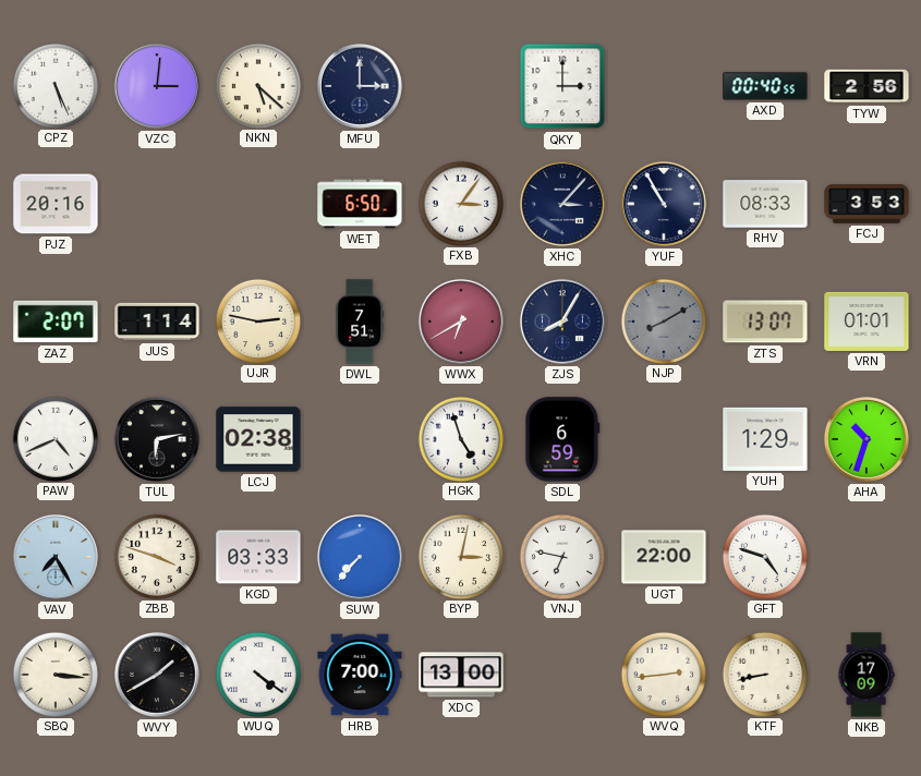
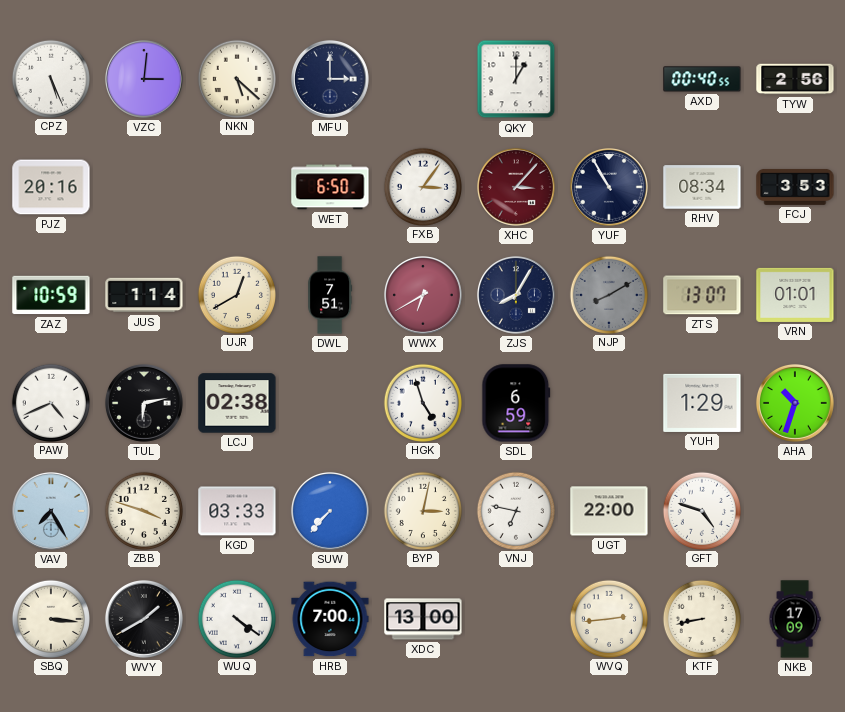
QKY: 3:00 -> 1:00
XHC dial: navy -> burgundy
RHV: 08:33 -> 08:34
ZAZ: 2:07 -> 10:59
UJR: 2:47 -> 12:40
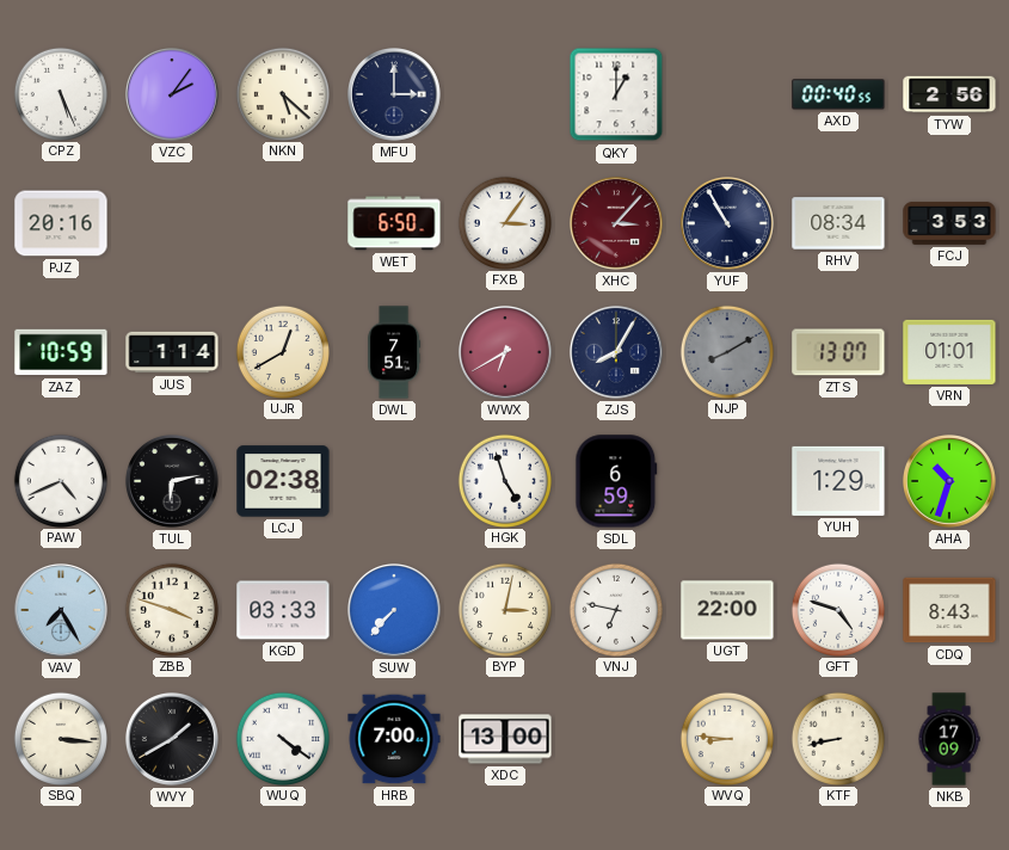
VZC: 3:01 -> 2:06
CDQ: none -> 8:43
WVQ: 2:44 -> 8:46
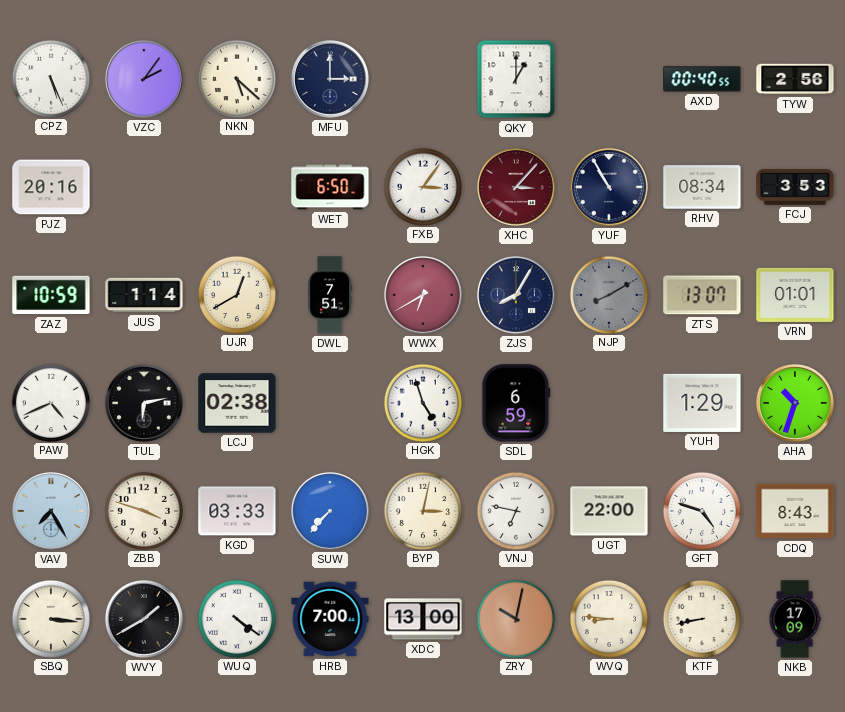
ZRY: none -> 10:02
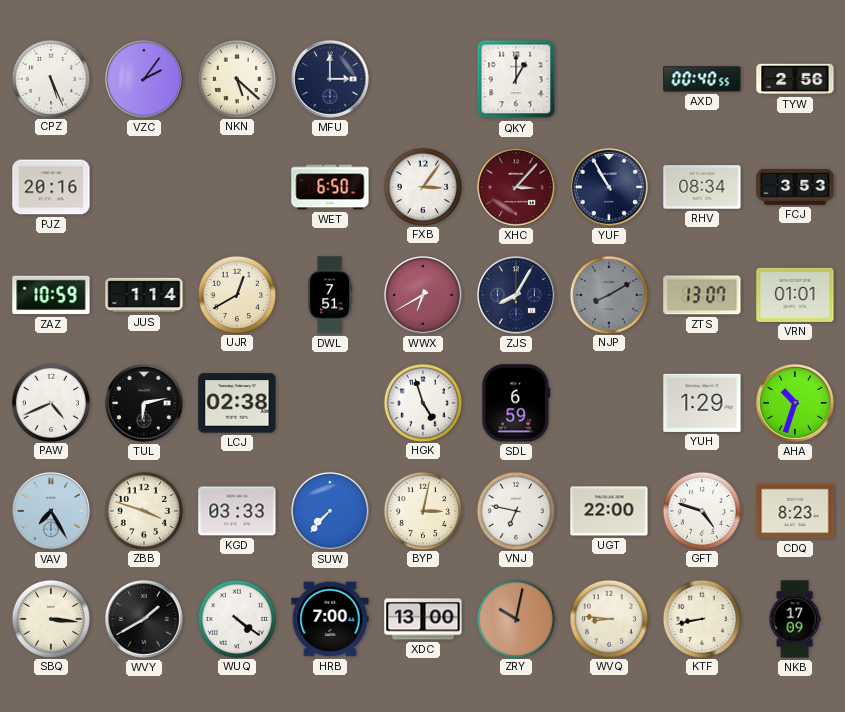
CDQ: 8:43 -> 8:23
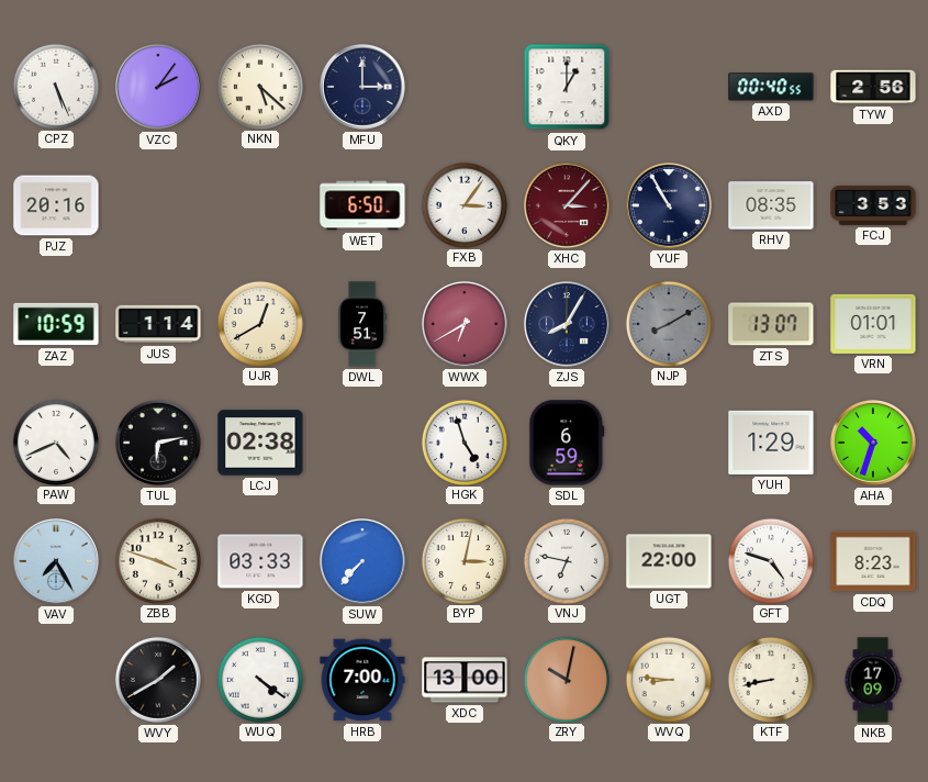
RHV: 08:34 -> 08:35
SBQ: 3:16 -> none
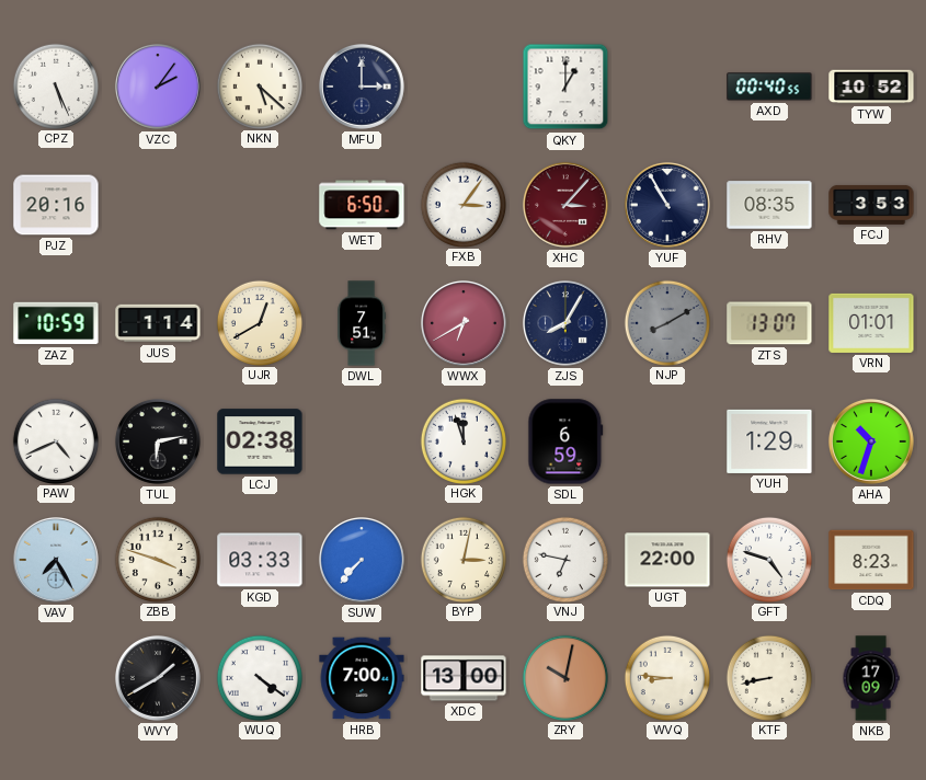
TYW: 2:56 -> 10:52
HGK: 4:57 -> 11:57
